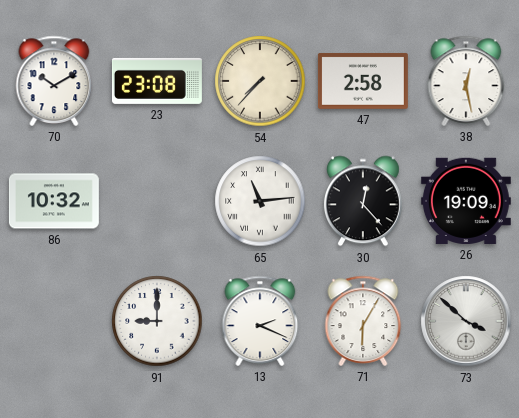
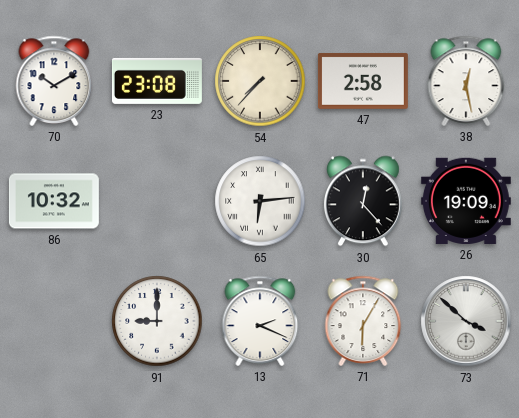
65: 11:14 -> 6:14
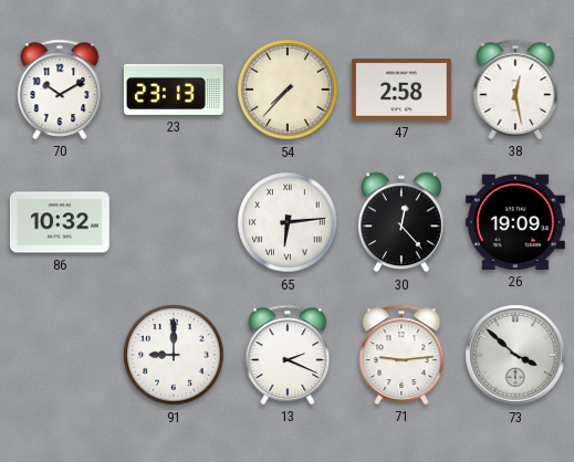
23: 23:08 -> 23:13
71: 6:05 -> 9:14
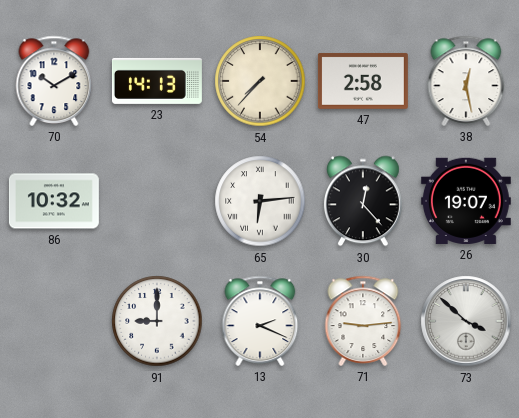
23: 23:13 -> 14:13
26: 19:09 -> 19:07
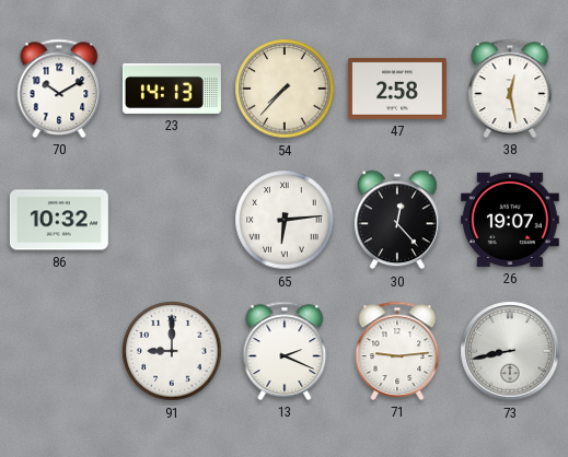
73: 3:52 -> 8:43
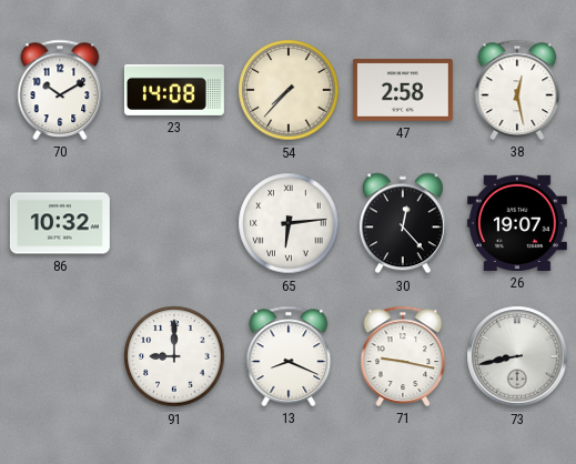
23: 14:13 -> 14:08
13: 2:19 -> 8:19
71: 9:14 -> 9:17
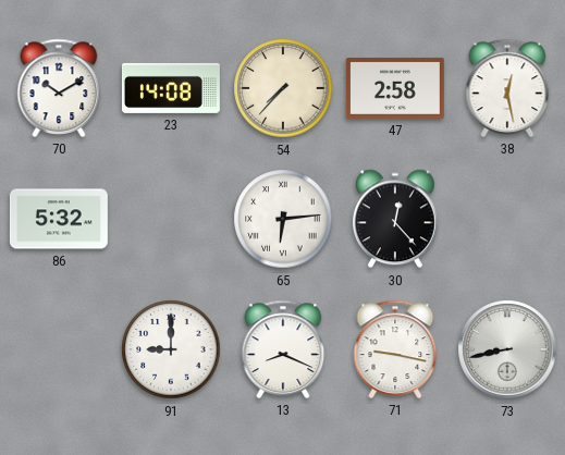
86: 10:32 -> 5:32
26: 19:07 -> none
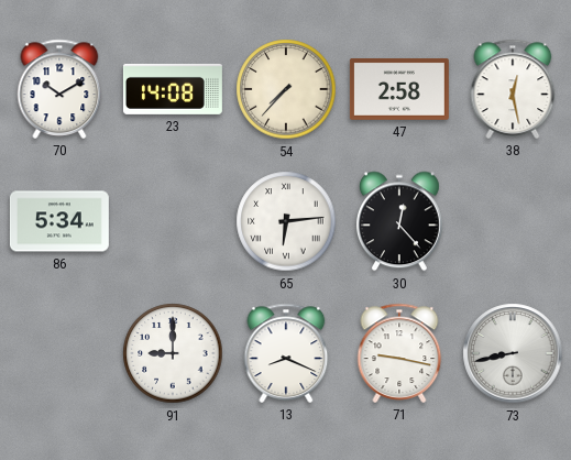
86: 5:32 -> 5:34
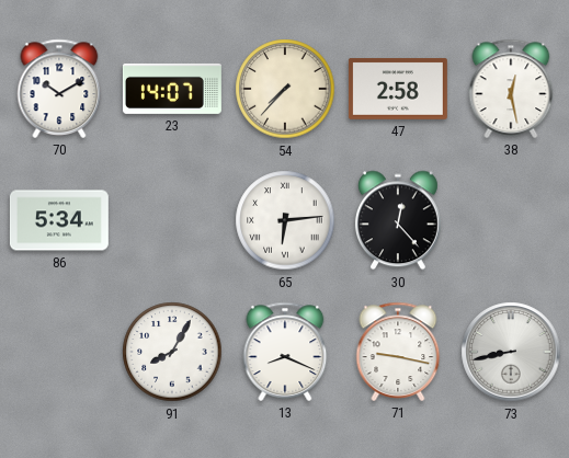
23: 14:08 -> 14:07
91: 9:00 -> 8:05
